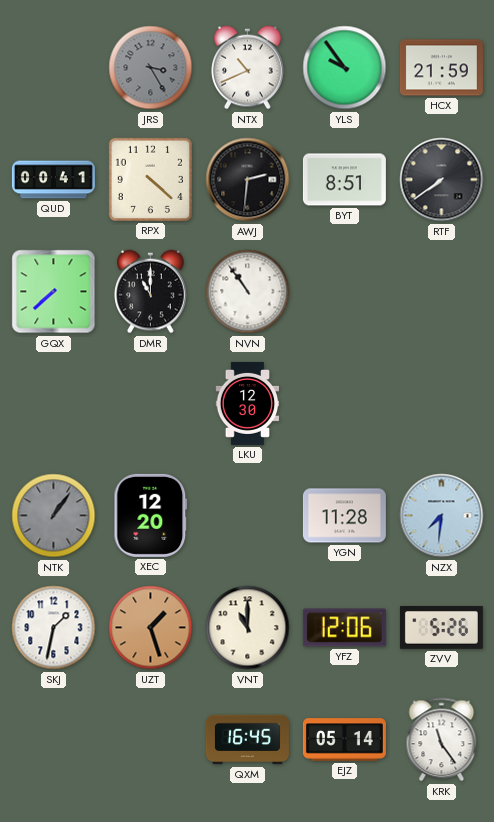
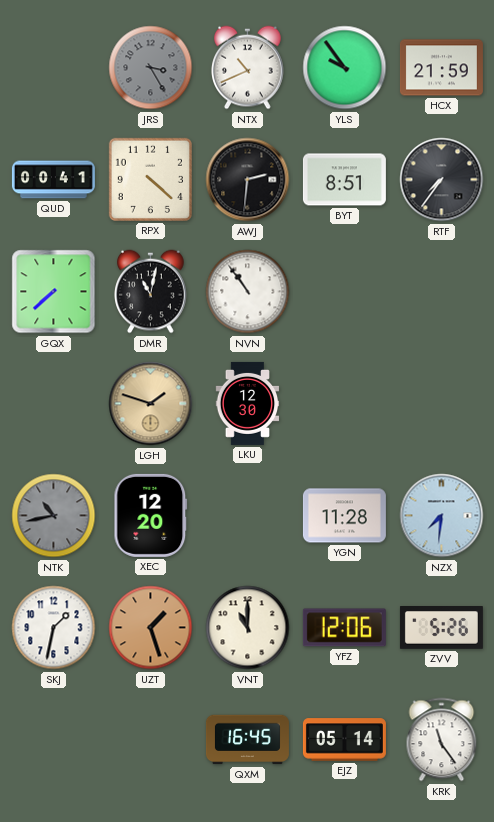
RTF: 7:39 -> 7:36
DMR: 11:00 -> 11:02
LGH: none -> 1:48
NTK: 1:06 -> 10:43
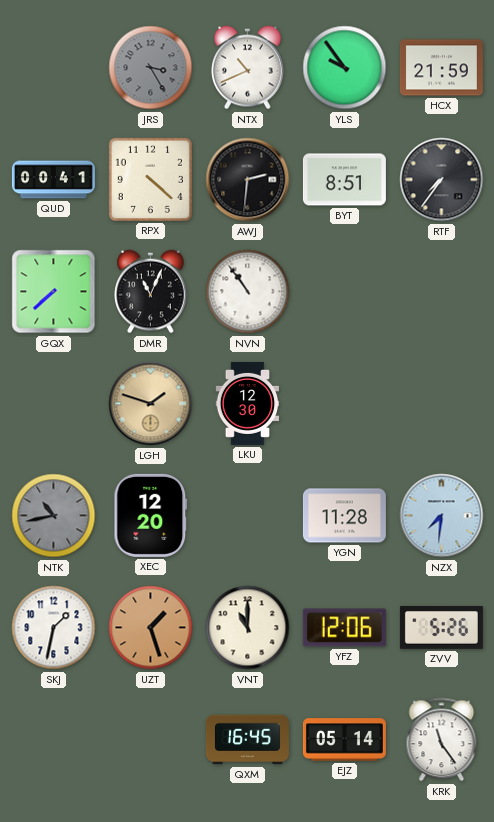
DMR: 11:02 -> 11:04
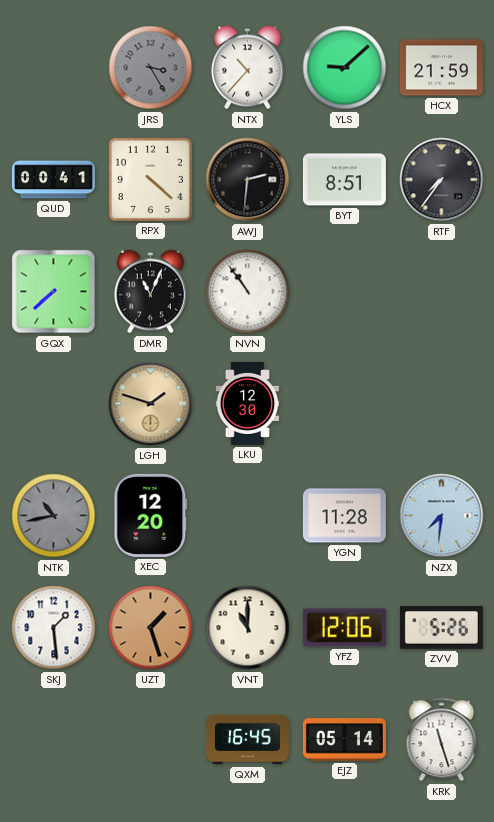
NTX: 10:41 -> 10:37
YLS: 9:54 -> 9:08
SKJ: 1:32 -> 1:29
KRK: 11:24 -> 11:27
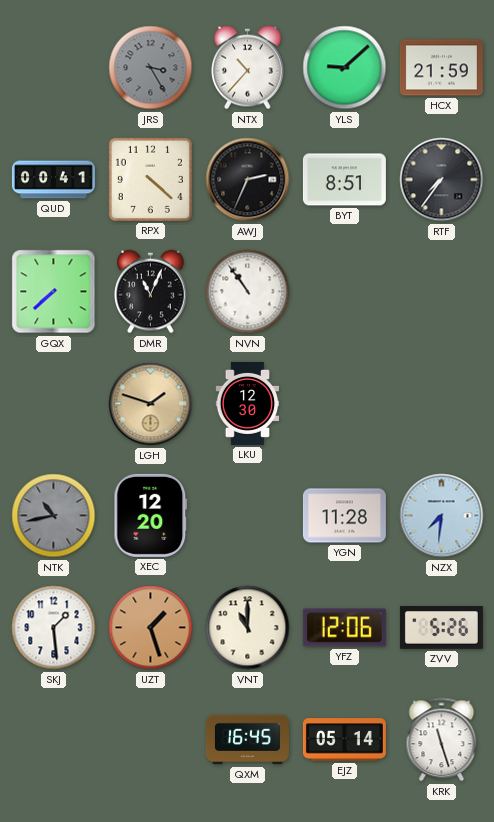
AWJ: 2:31 -> 2:34
